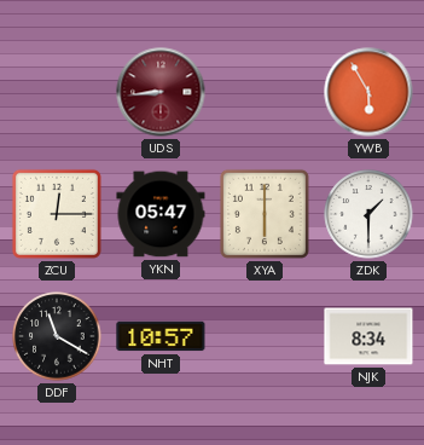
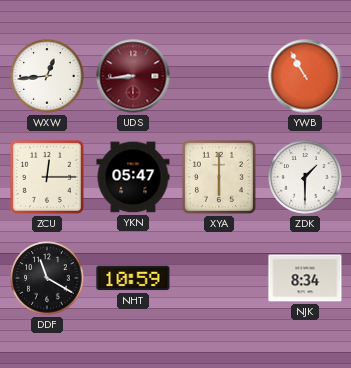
WXW: none -> 12:44
YWB: 5:55 -> 10:55
NHT: 10:57 -> 10:59
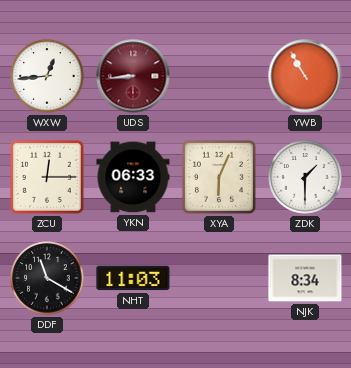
YKN: 05:47 -> 06:33
XYA: 6:00 -> 6:04
NHT: 10:59 -> 11:03
